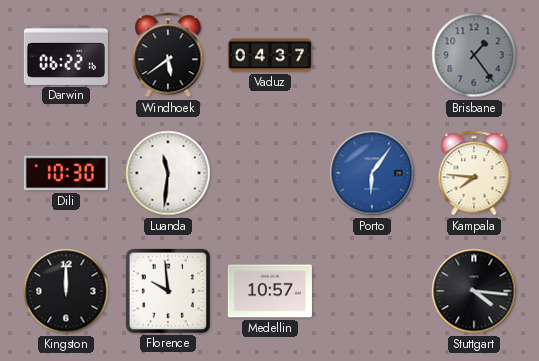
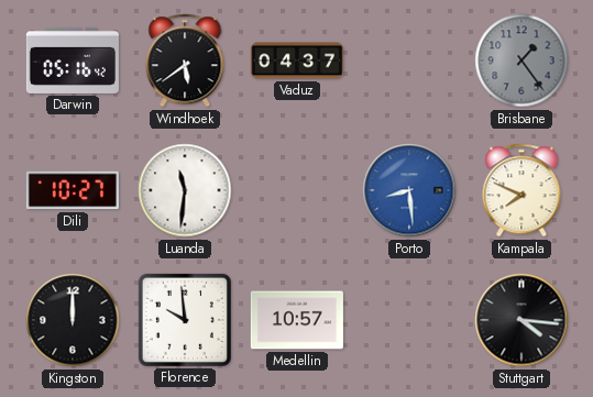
Darwin: 06:22 -> 05:16
Dili: 10:30 -> 10:27
Porto: 6:06 -> 8:29
Kampala: 7:46 -> 7:49
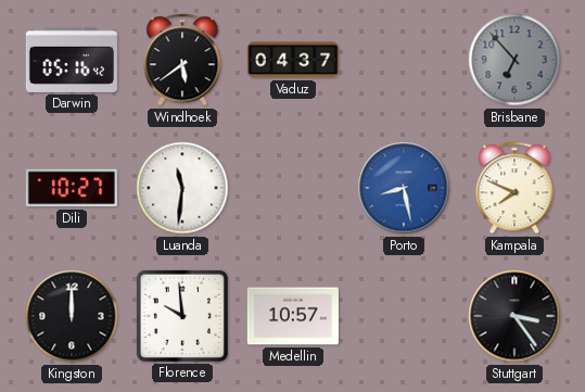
Brisbane: 1:24 -> 6:53
Porto: 8:29 -> 8:28
Stuttgart: 4:16 -> 3:24
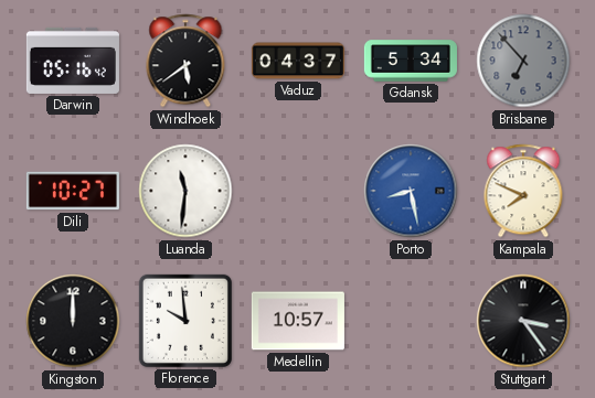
Gdansk: none -> 5:34
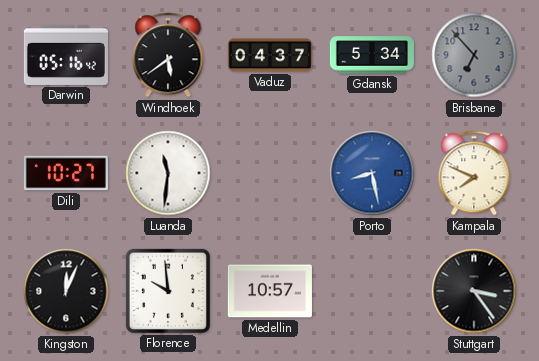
Kingston: 12:00 -> 12:04
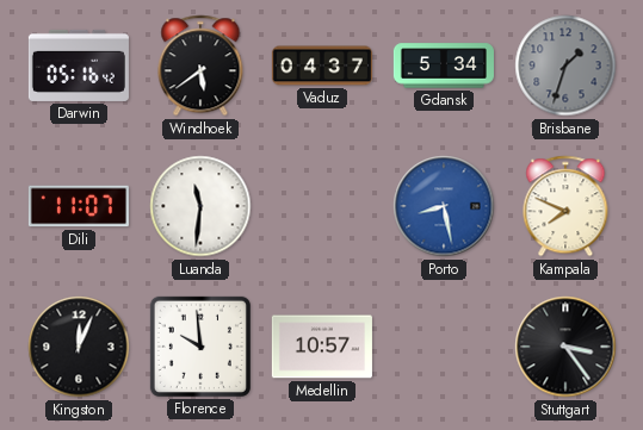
Brisbane: 6:53 -> 1:33
Dili: 10:27 -> 11:07
